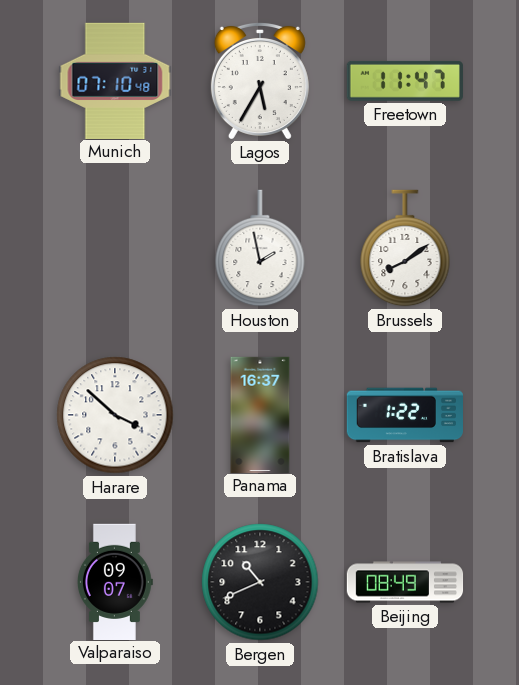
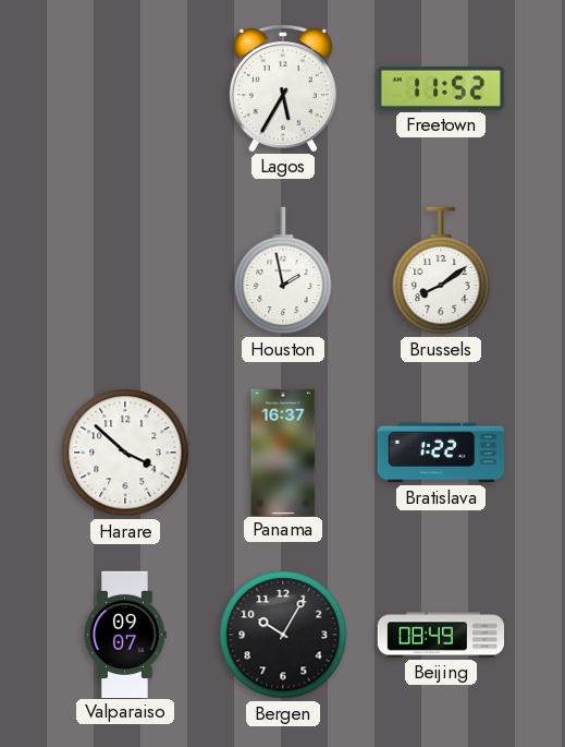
Munich: 07:10 -> none
Freetown: 11:47 -> 11:52
Bergen: 10:41 -> 10:05
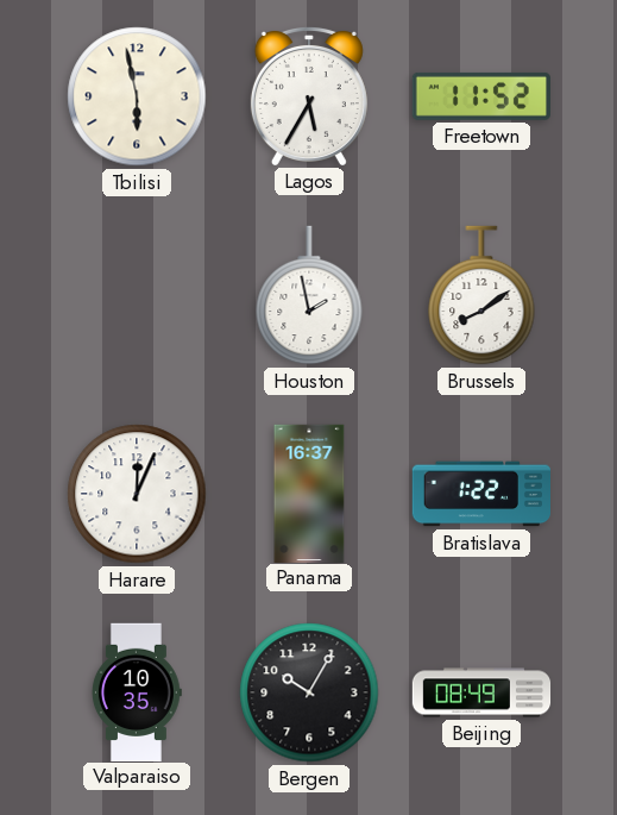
Tbilisi: none -> 5:58
Harare: 3:52 -> 12:04
Valparaiso: 09:07 -> 10:35
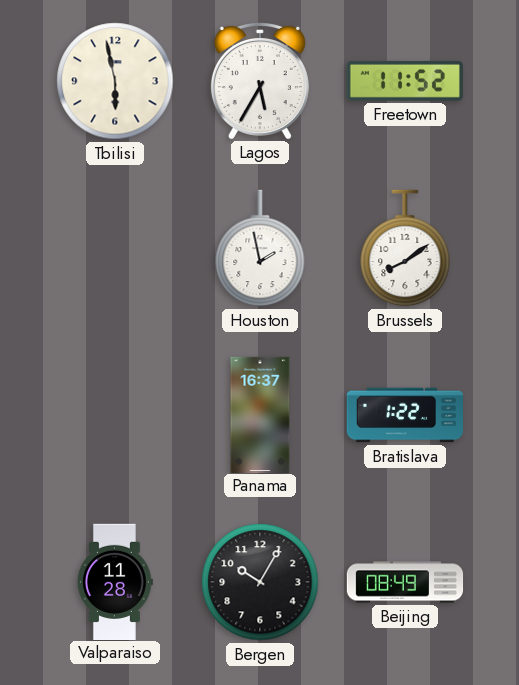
Harare: 12:04 -> none
Valparaiso: 10:35 -> 11:28
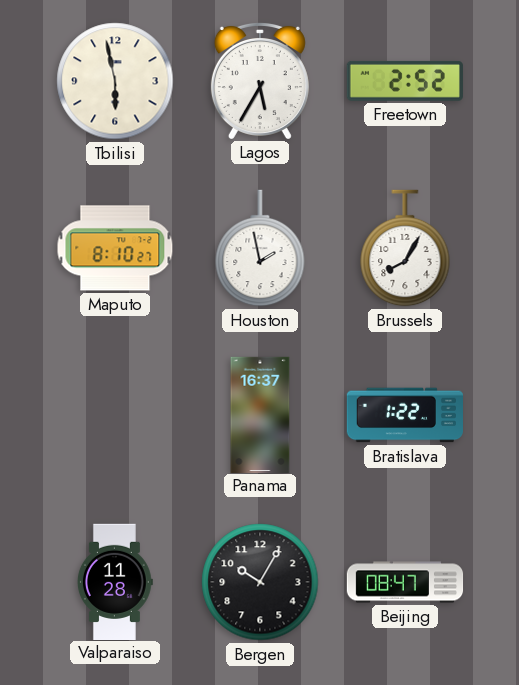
Freetown: 11:52 -> 2:52
Maputo: none -> 8:10
Brussels: 8:09 -> 8:05
Beijing: 08:49 -> 08:47
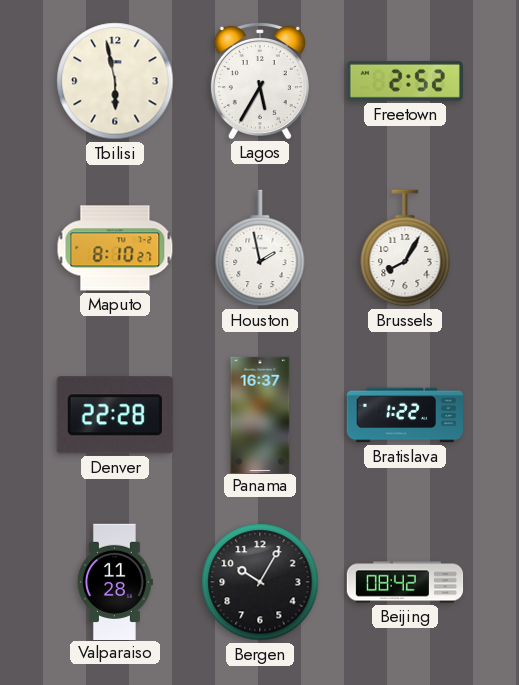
Denver: none -> 22:28
Beijing: 08:47 -> 08:42
